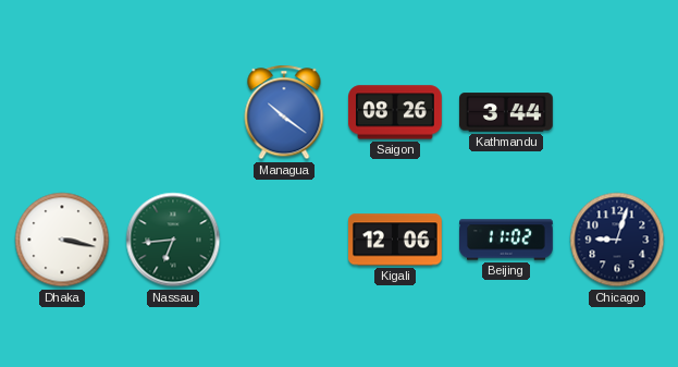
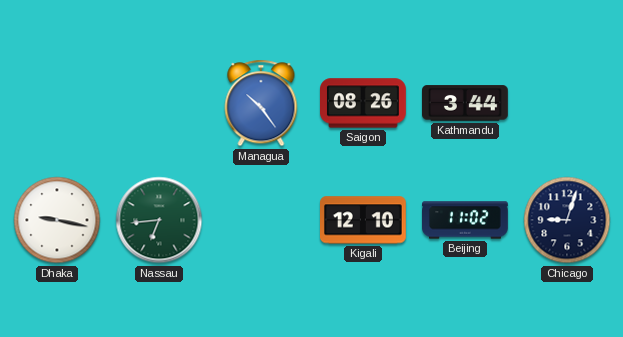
Managua: 10:21 -> 10:24
Dhaka: 3:17 -> 9:17
Kigali: 12:06 -> 12:10
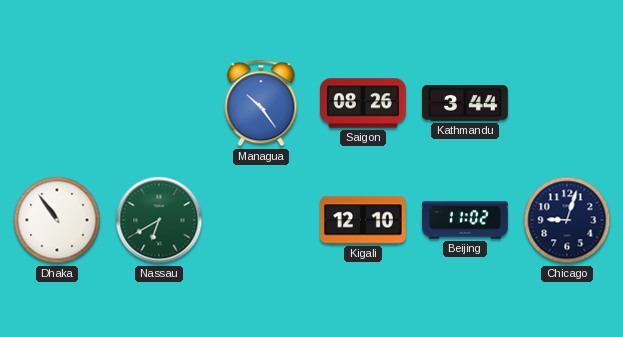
Dhaka: 9:17 -> 10:54
Nassau: 6:44 -> 6:40
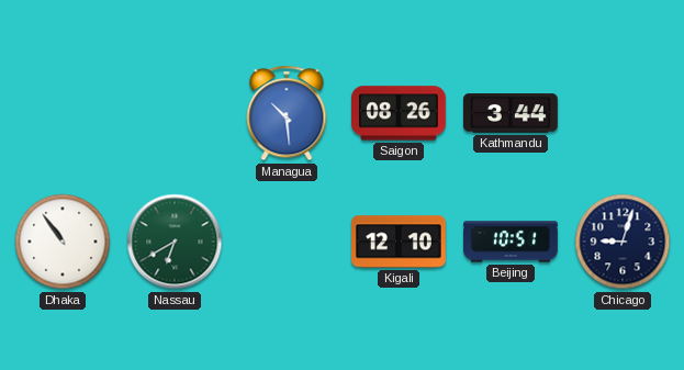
Managua: 10:24 -> 10:29
Beijing: 11:02 -> 10:51
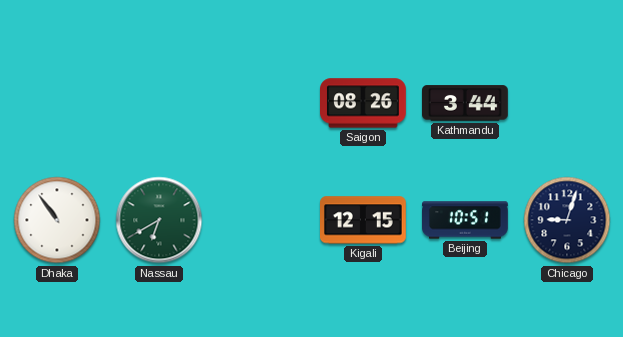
Managua: 10:29 -> none
Kigali: 12:10 -> 12:15
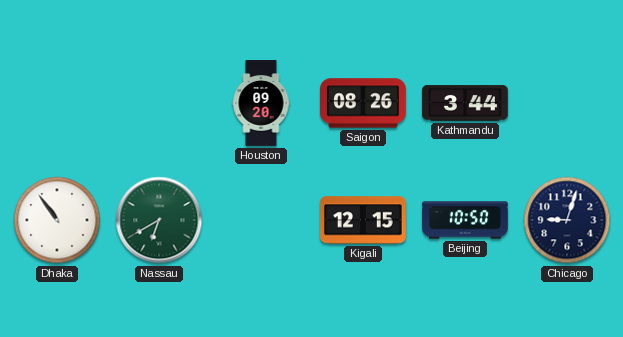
Houston: none -> 09:20
Beijing: 10:51 -> 10:50
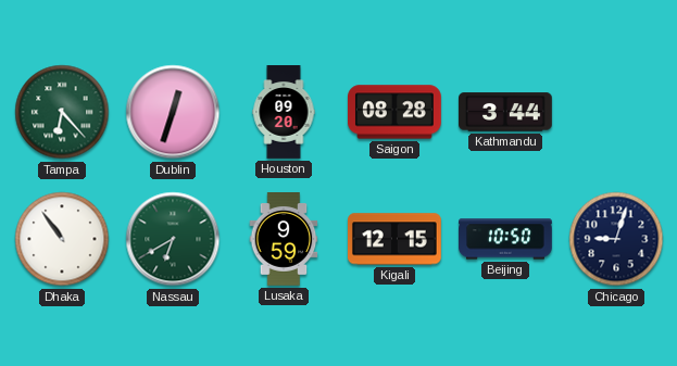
Tampa: none -> 6:23
Dublin: none -> 12:33
Saigon: 08:26 -> 08:28
Lusaka: none -> 9:59
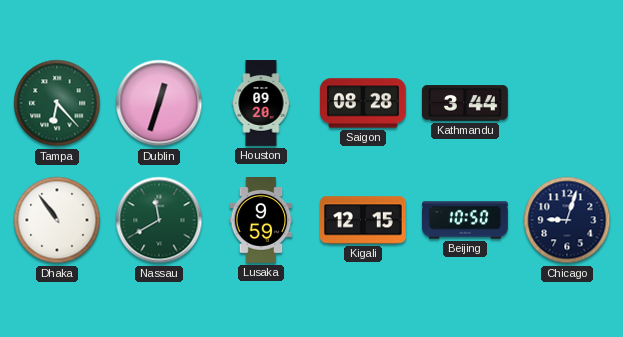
Nassau: 6:40 -> 11:40
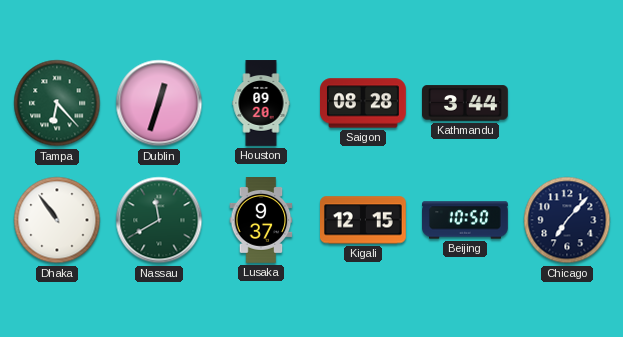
Lusaka: 9:59 -> 9:37
Chicago: 9:03 -> 7:07
